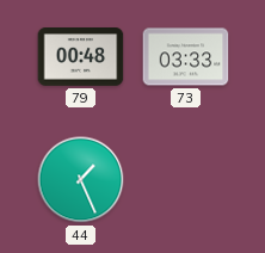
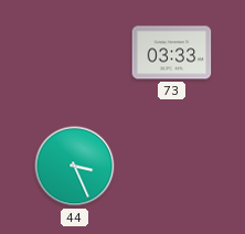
79: 00:48 -> none
44: 1:26 -> 3:26
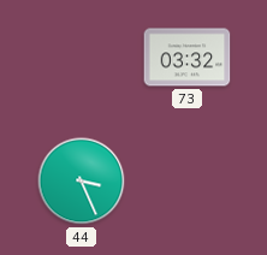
73: 03:33 -> 03:32
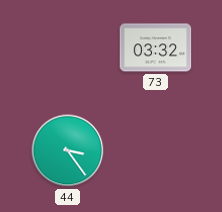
44: 3:26 -> 3:24
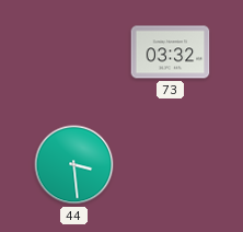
44: 3:24 -> 3:29
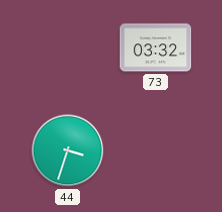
44: 3:29 -> 3:33
